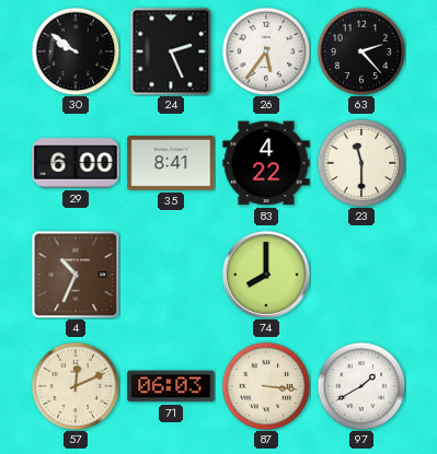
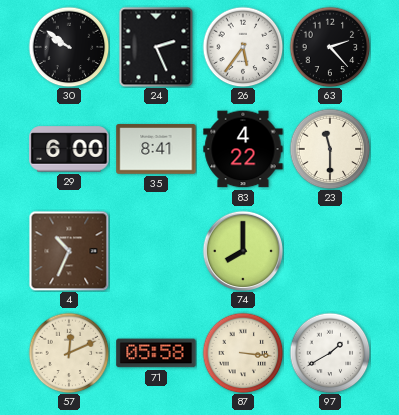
71: 06:03 -> 05:58
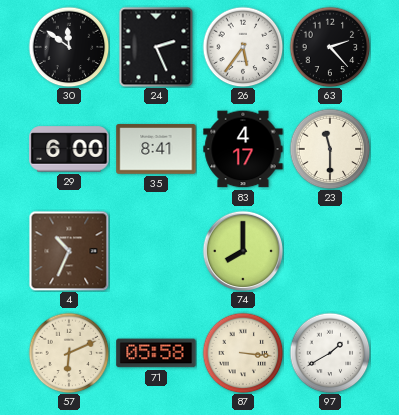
30: 9:51 -> 11:51
83: 4:22 -> 4:17
57: 12:11 -> 6:11
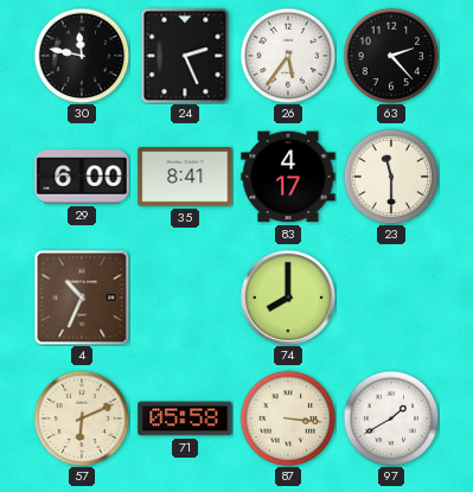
30: 11:51 -> 11:47
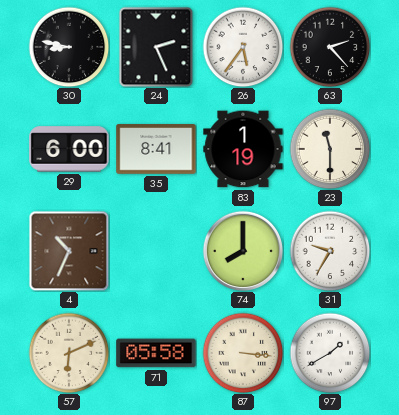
30: 11:47 -> 8:47
83: 4:17 -> 1:19
31: none -> 9:35
